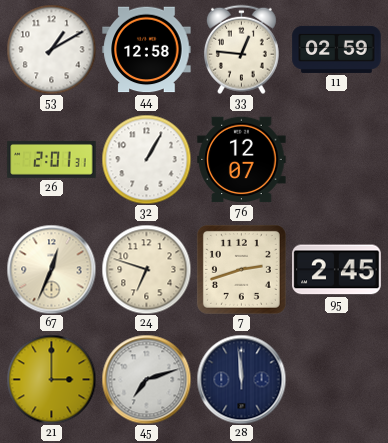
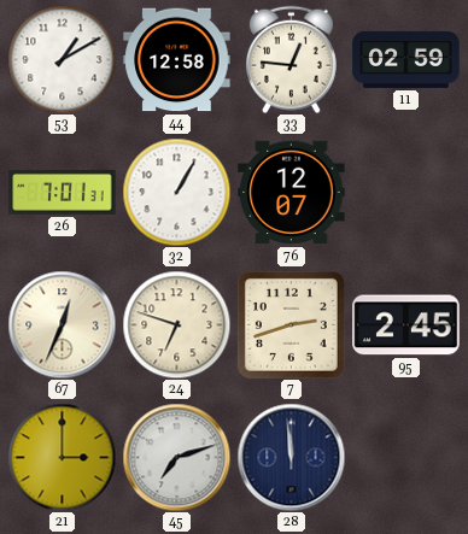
26: 2:01 -> 7:01
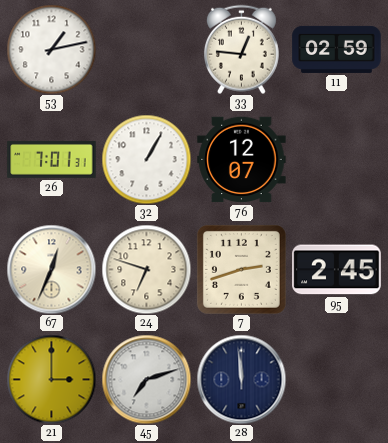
53: 1:10 -> 1:13
44: 12:58 -> none
